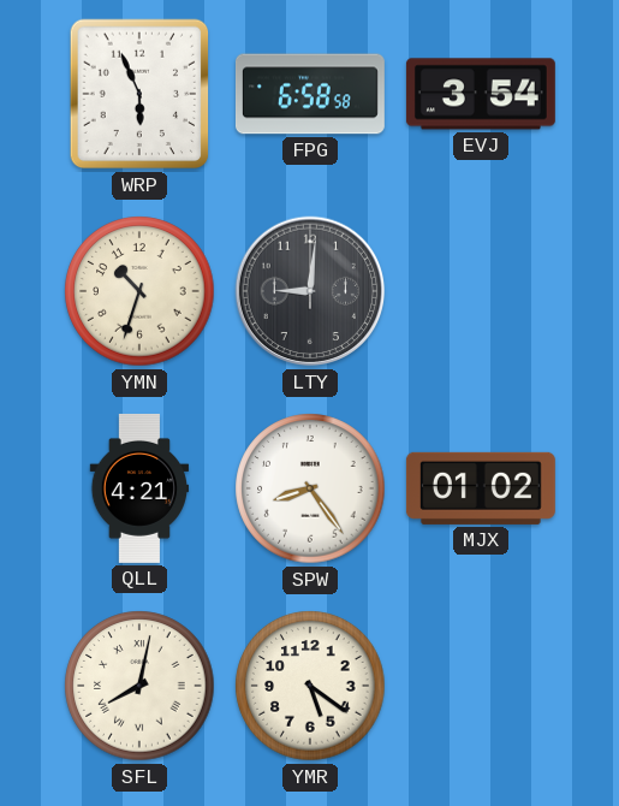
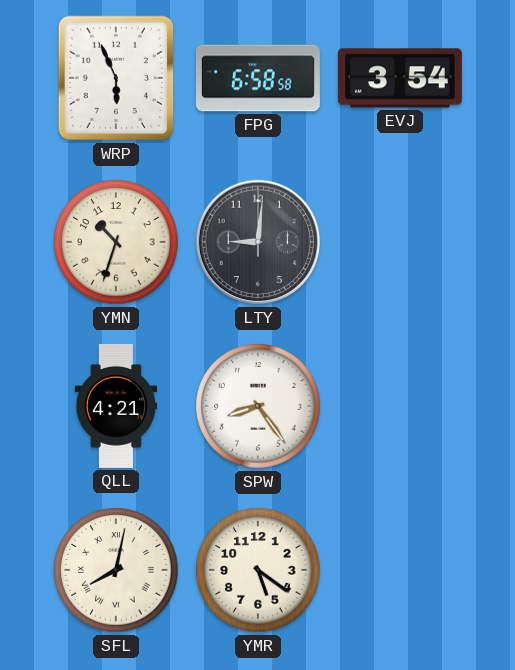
MJX: 01:02 -> none
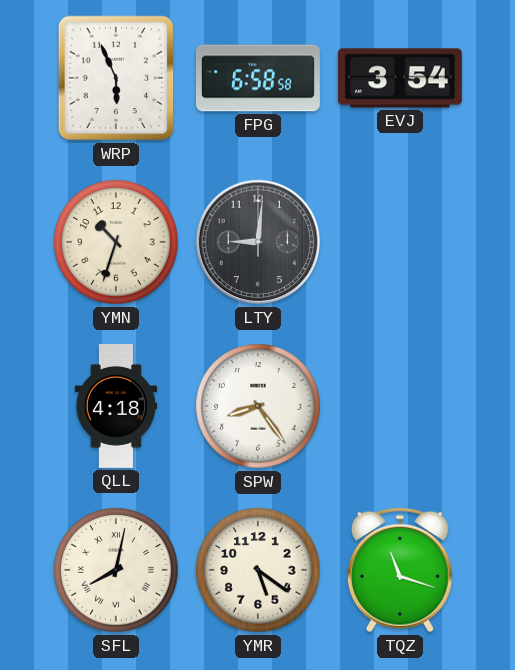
QLL: 4:21 -> 4:18
TQZ: none -> 11:18
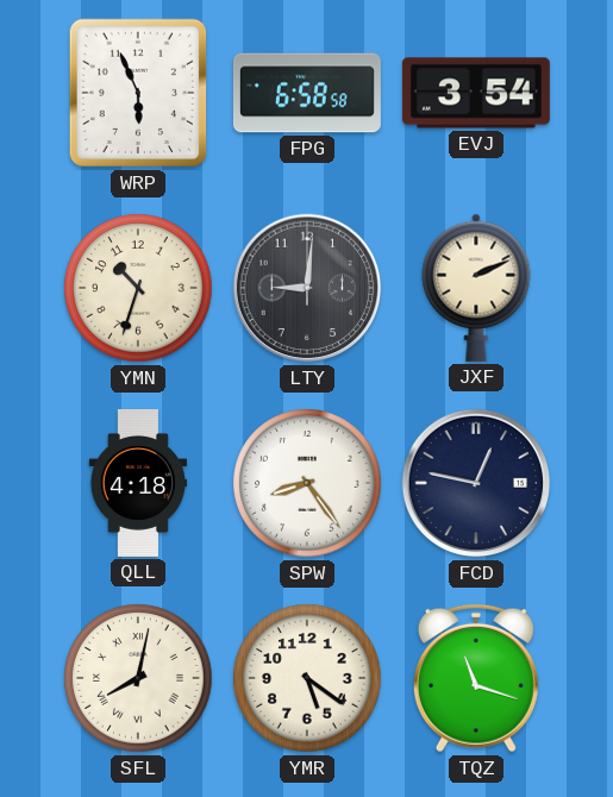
JXF: none -> 2:11
FCD: none -> 12:47
